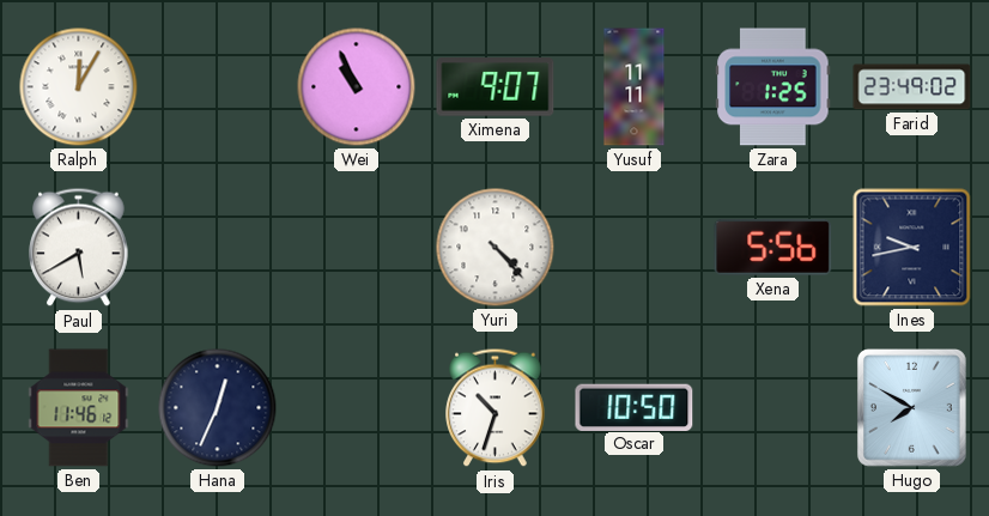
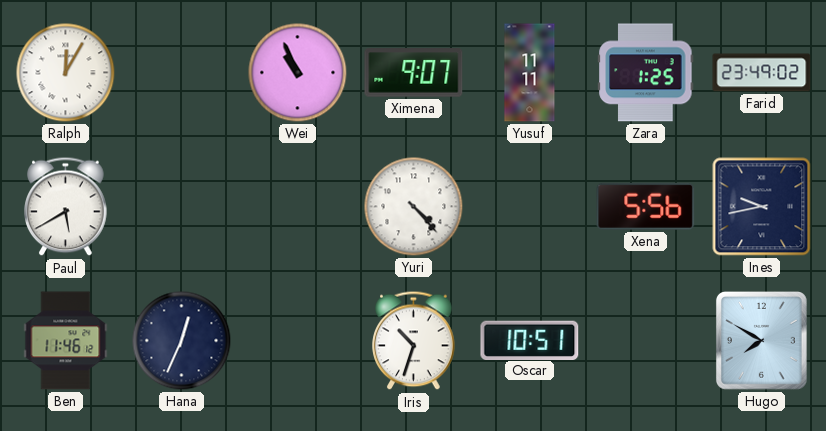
Oscar: 10:50 -> 10:51
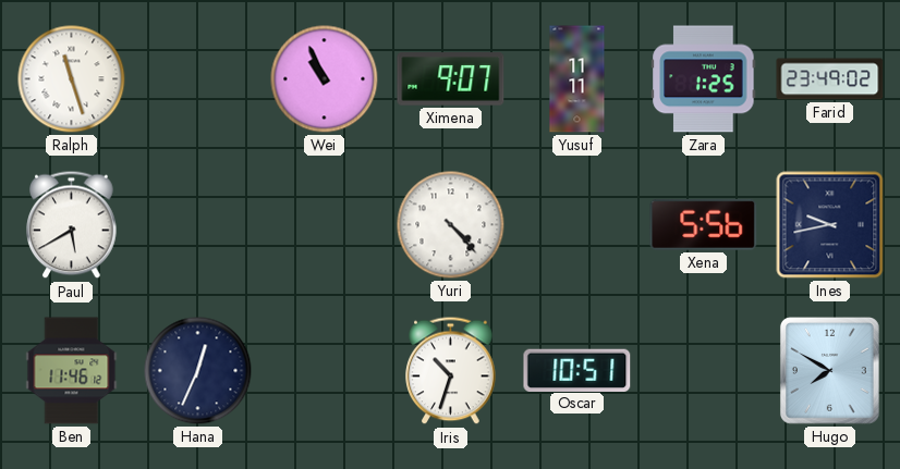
Ralph: 12:05 -> 11:27
